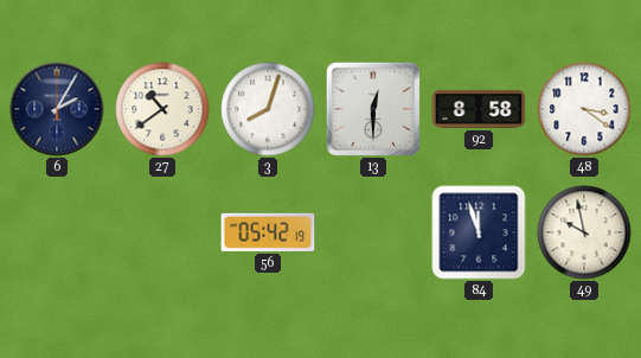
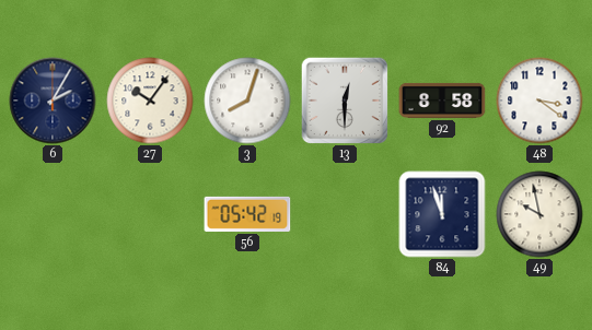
27: 10:39 -> 10:06
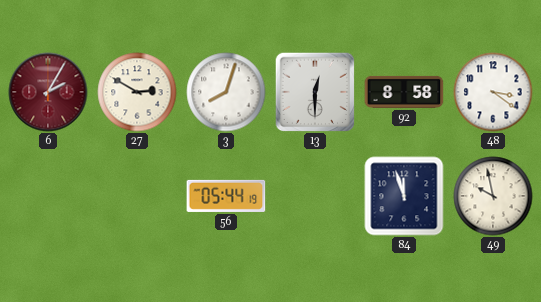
6 dial: navy -> burgundy
27: 10:06 -> 2:50
56: 05:42 -> 05:44
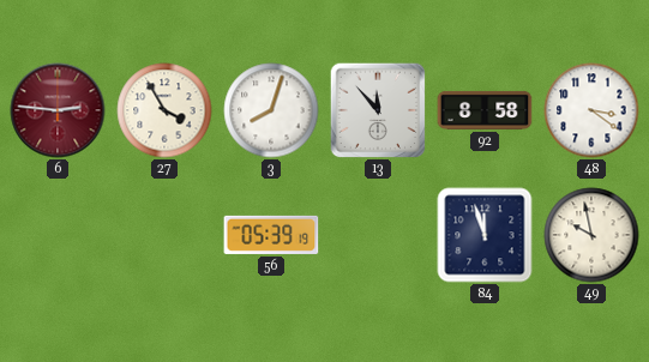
6: 2:05 -> 2:46
27: 2:50 -> 3:55
13: 12:30 -> 11:53
56: 05:44 -> 05:39
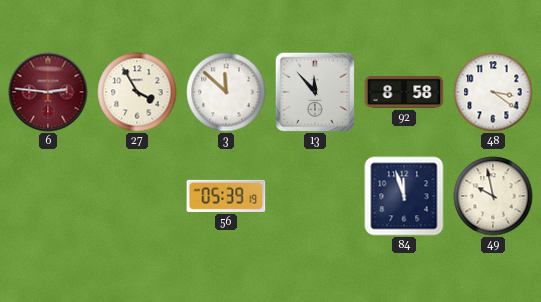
3: 8:03 -> 11:52
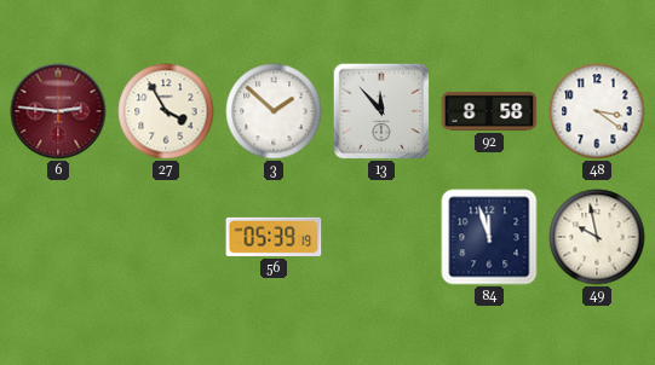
3: 11:52 -> 1:52
